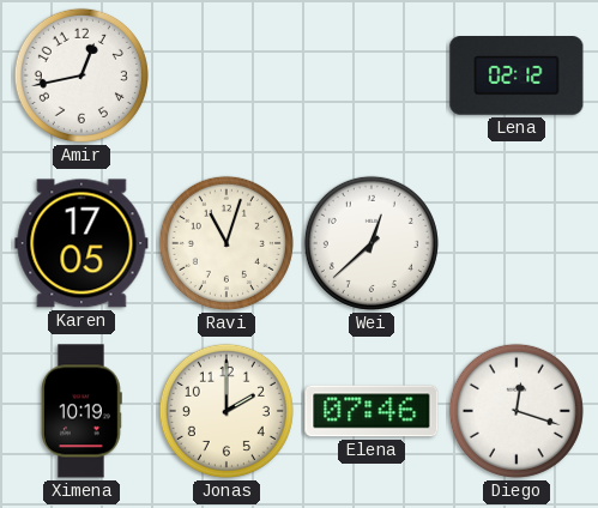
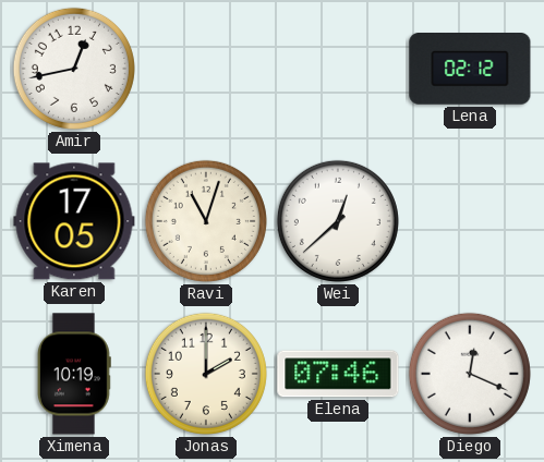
Diego: 12:18 -> 12:19
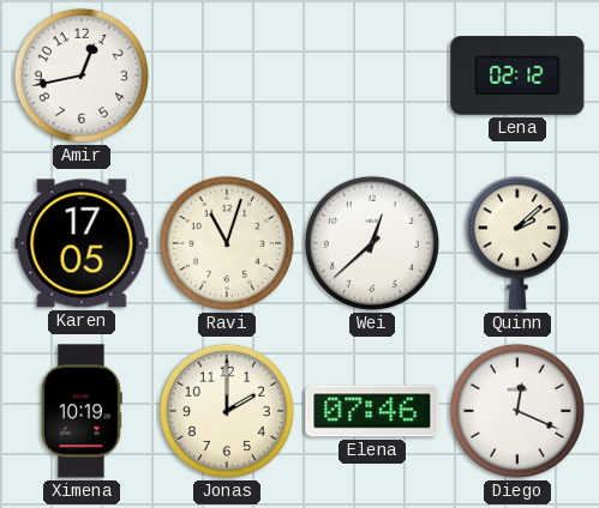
Quinn: none -> 2:08
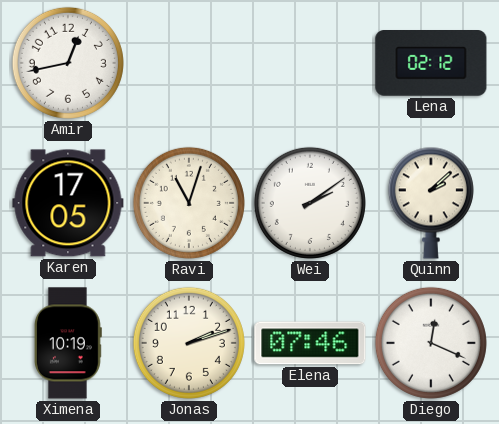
Wei: 12:38 -> 2:09
Jonas: 2:00 -> 2:12
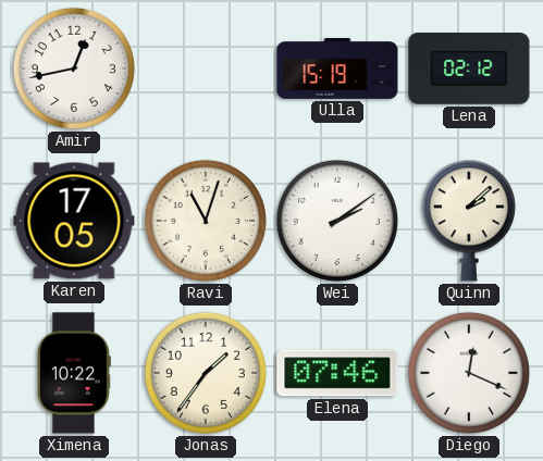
Ulla: none -> 15:19
Ximena: 10:19 -> 10:22
Jonas: 2:12 -> 1:36
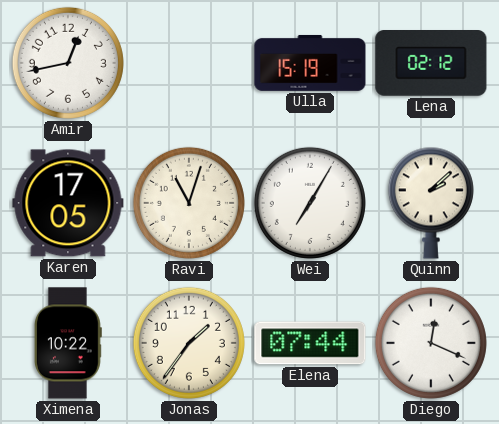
Wei: 2:09 -> 7:05
Elena: 07:46 -> 07:44
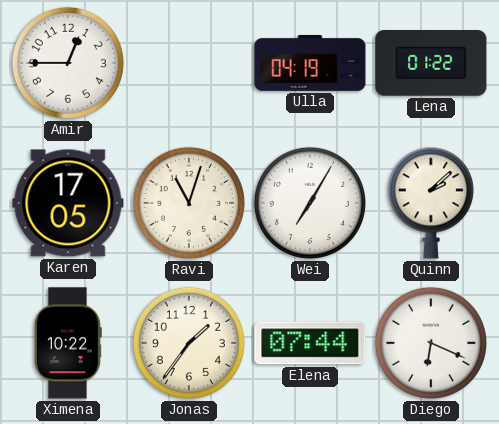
Amir: 12:43 -> 12:45
Ulla: 15:19 -> 04:19
Lena: 02:12 -> 01:22
Diego: 12:19 -> 6:19
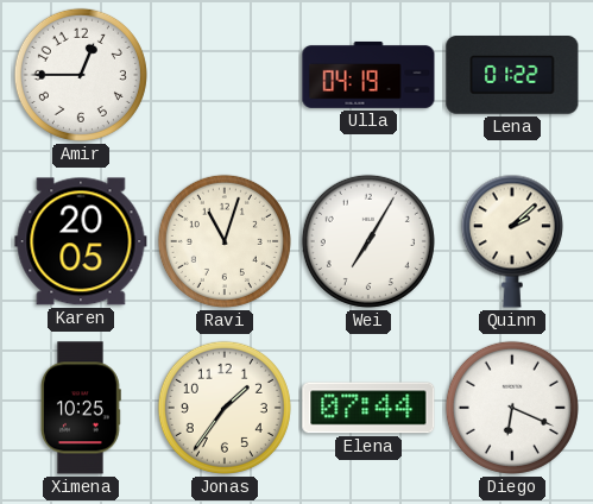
Karen: 17:05 -> 20:05
Ximena: 10:22 -> 10:25
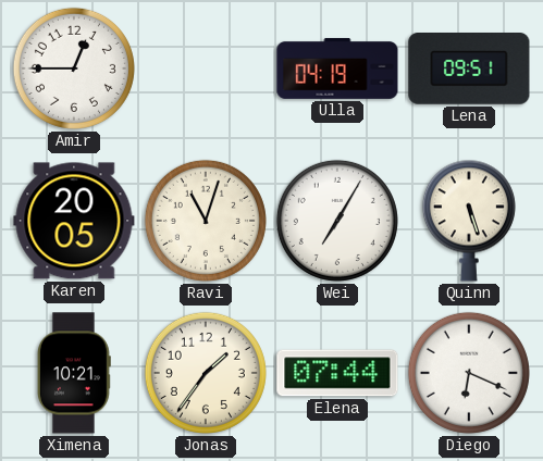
Lena: 01:22 -> 09:51
Quinn: 2:08 -> 5:27
Ximena: 10:25 -> 10:21
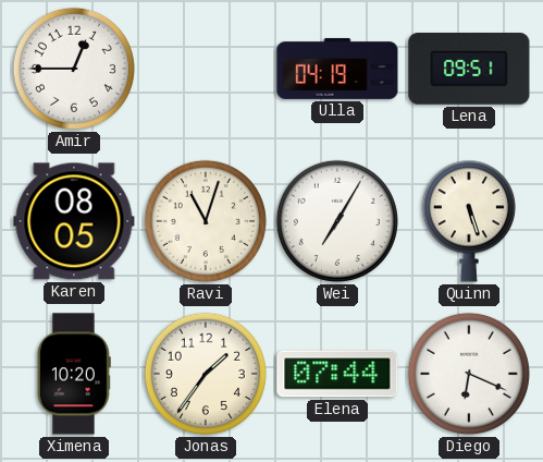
Karen: 20:05 -> 08:05
Ximena: 10:21 -> 10:20
